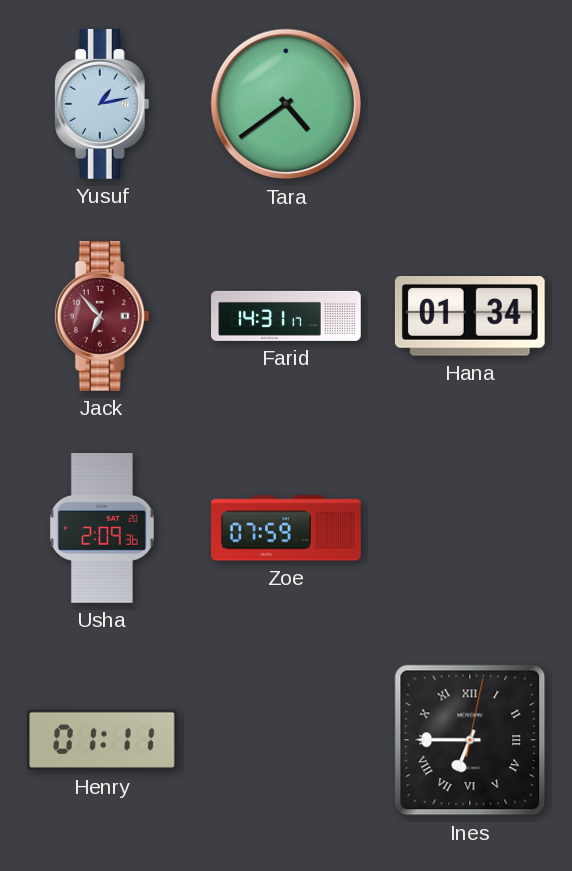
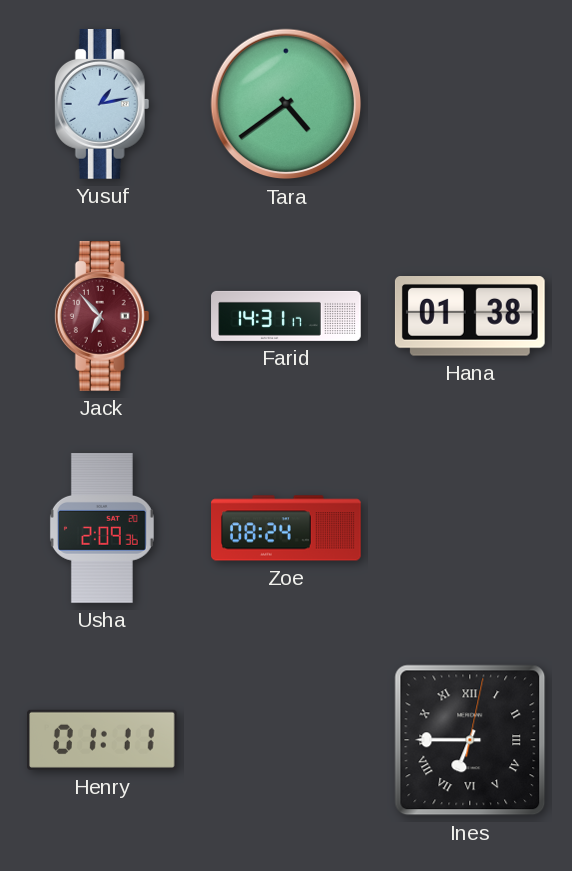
Hana: 01:34 -> 01:38
Zoe: 07:59 -> 08:24
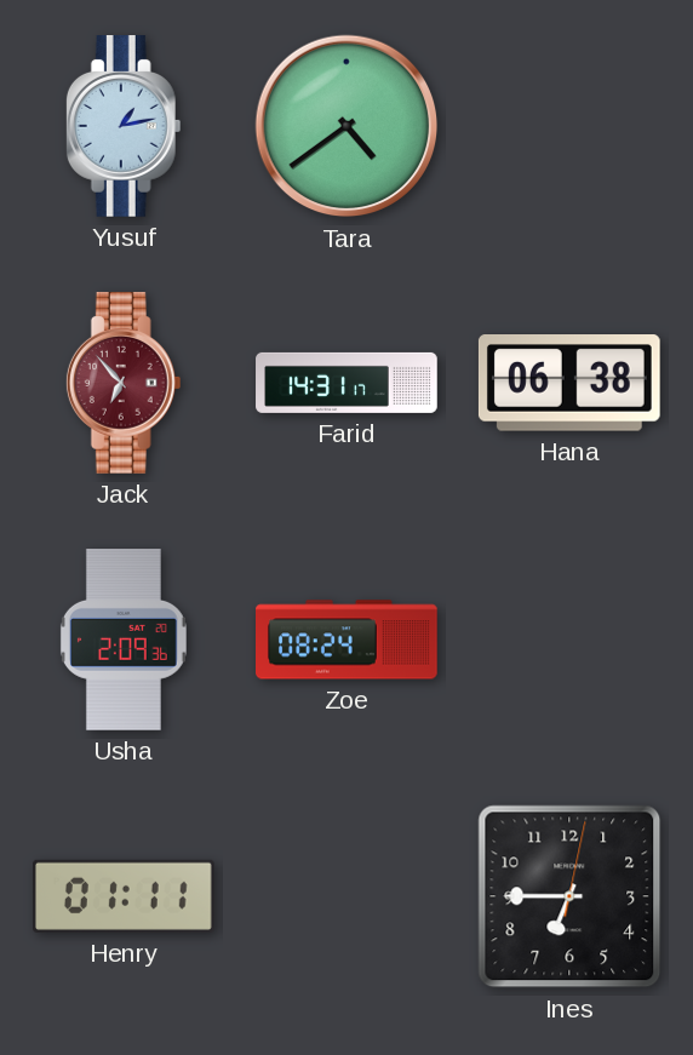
Hana: 01:38 -> 06:38
Ines numerals: Roman -> Arabic
